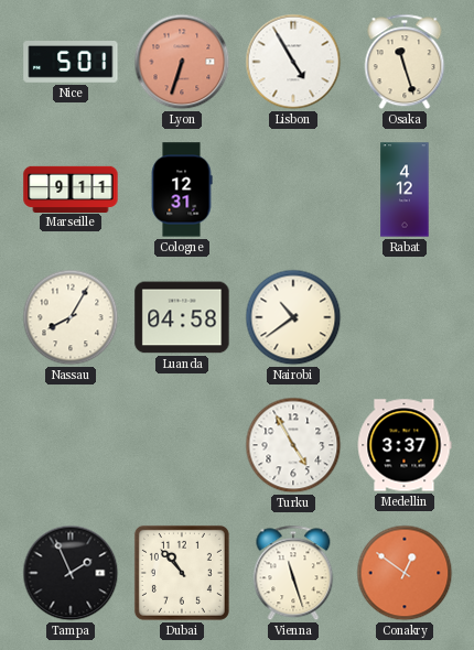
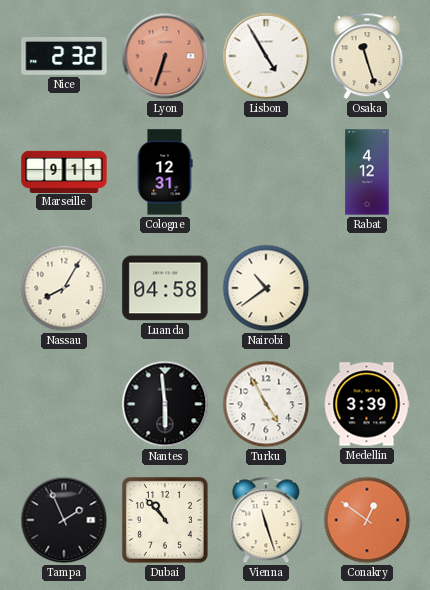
Nice: 5:01 -> 2:32
Nantes: none -> 5:59
Medellin: 3:37 -> 3:39
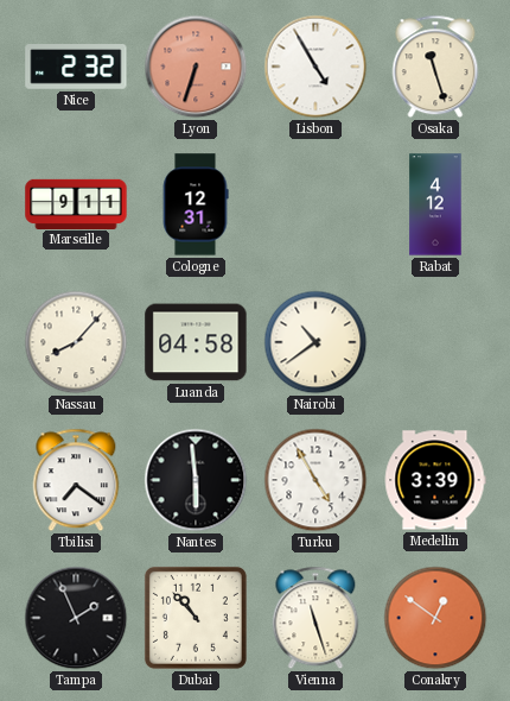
Nassau: 8:05 -> 8:07
Tbilisi: none -> 7:21
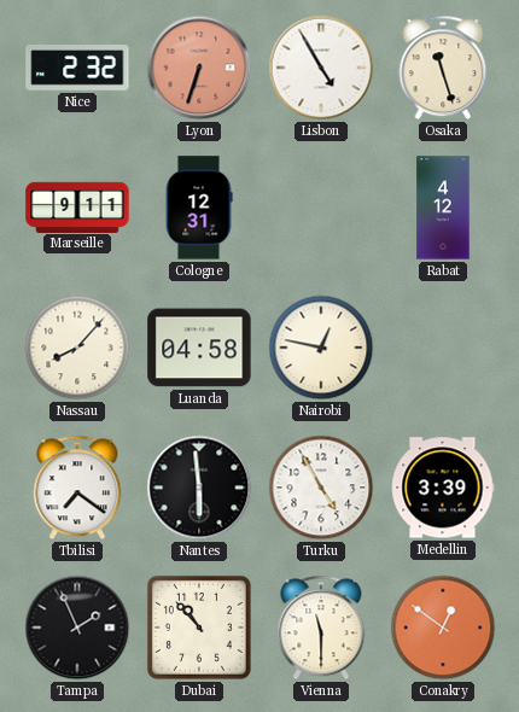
Nairobi: 10:39 -> 12:47
Vienna: 11:27 -> 11:30
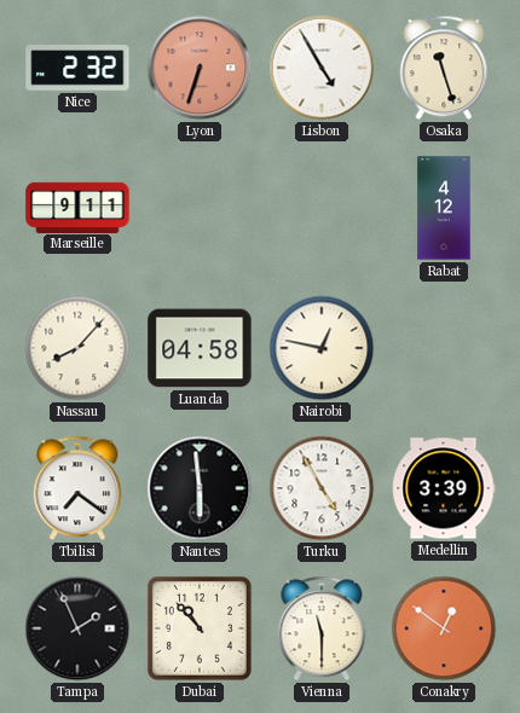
Cologne: 12:31 -> none
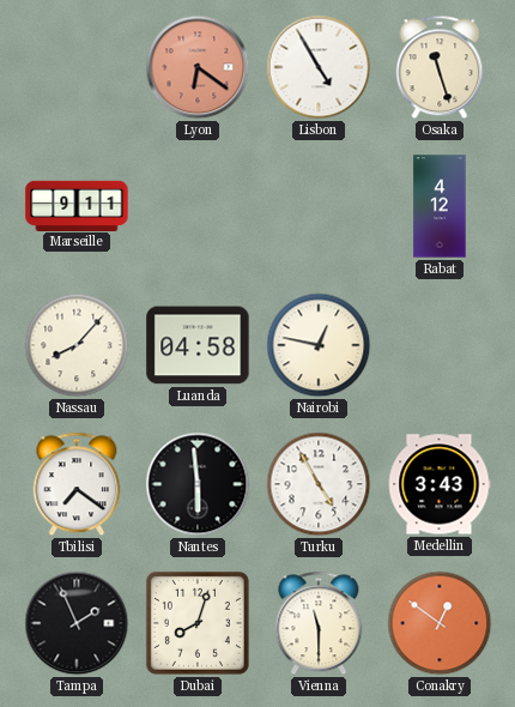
Nice: 2:32 -> none
Lyon: 6:33 -> 6:21
Medellin: 3:39 -> 3:43
Dubai: 10:53 -> 8:03
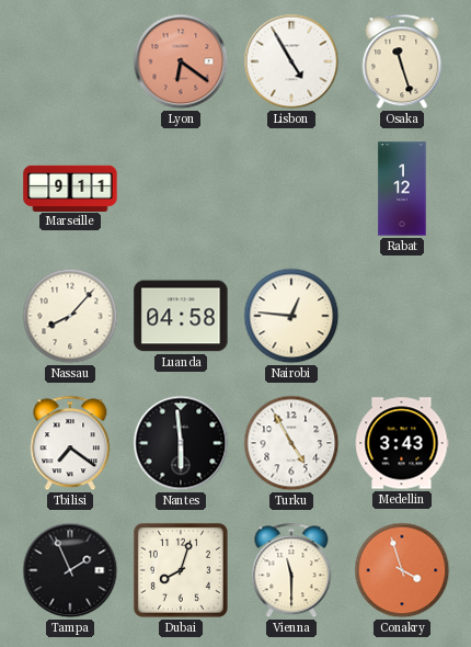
Rabat: 4:12 -> 1:12
Nairobi: 12:47 -> 12:46
Conakry: 12:51 -> 3:57
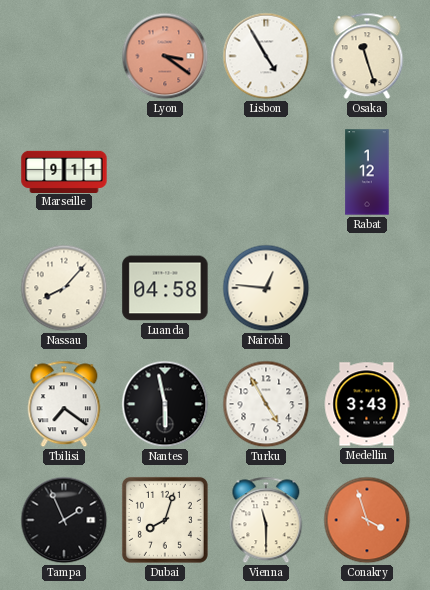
Lyon: 6:21 -> 3:21
Nantes: 5:59 -> 5:58
